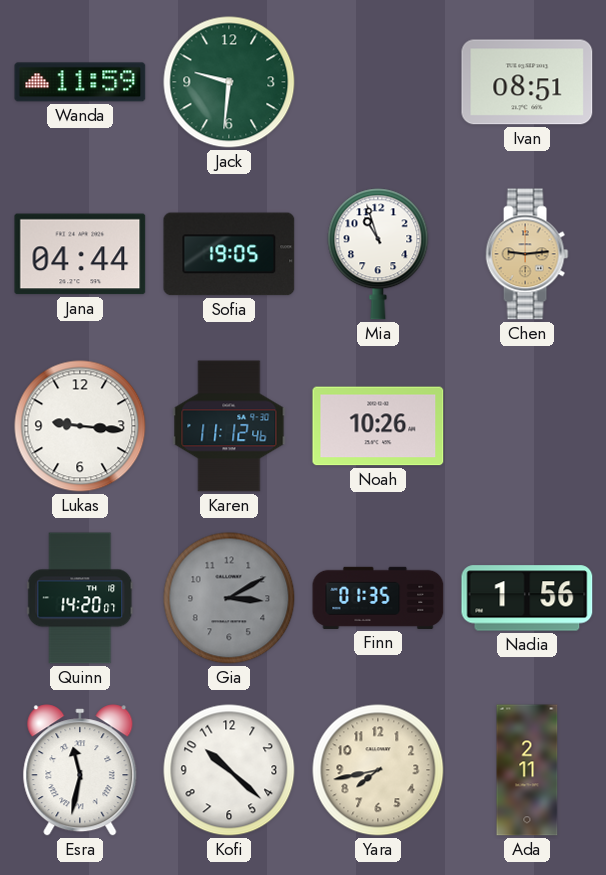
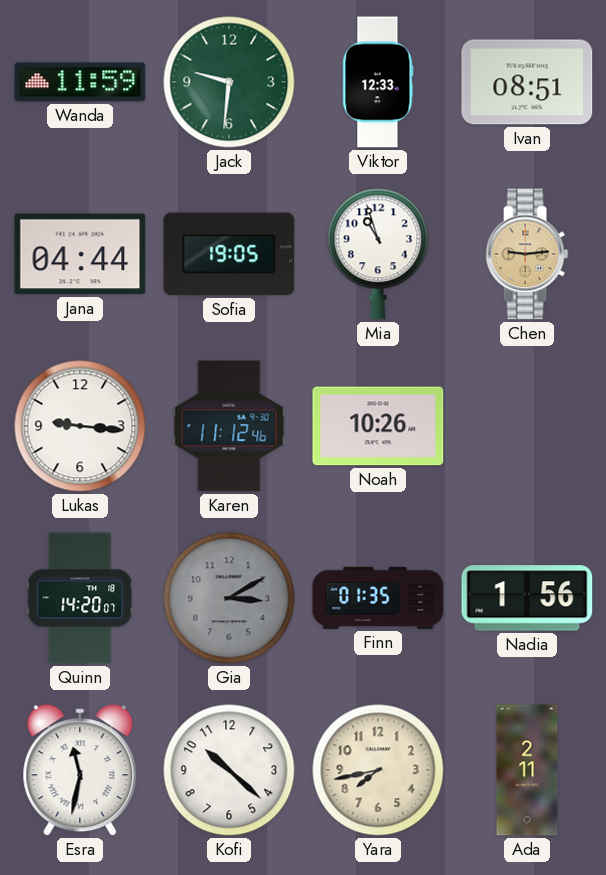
Viktor: none -> 12:33
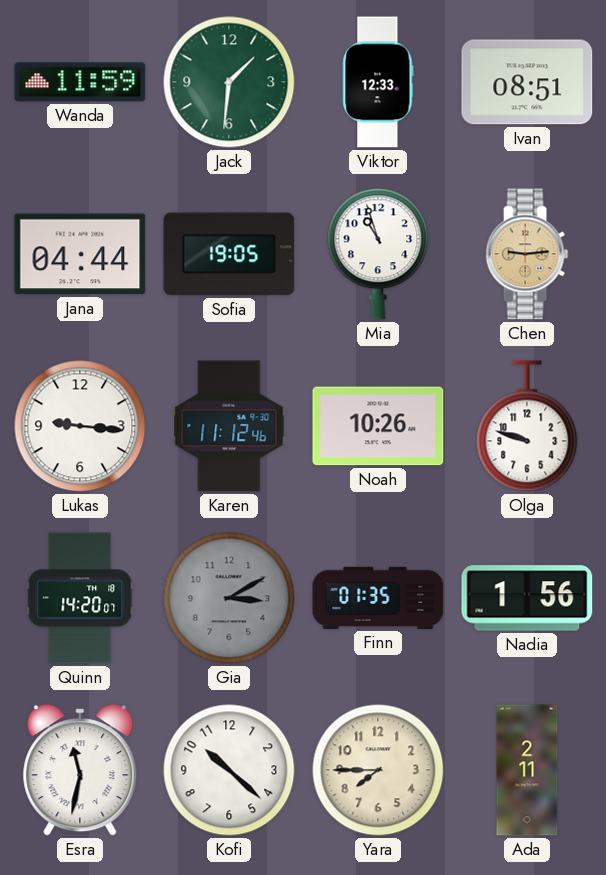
Jack: 9:31 -> 1:31
Olga: none -> 9:48
Yara: 7:43 -> 7:45
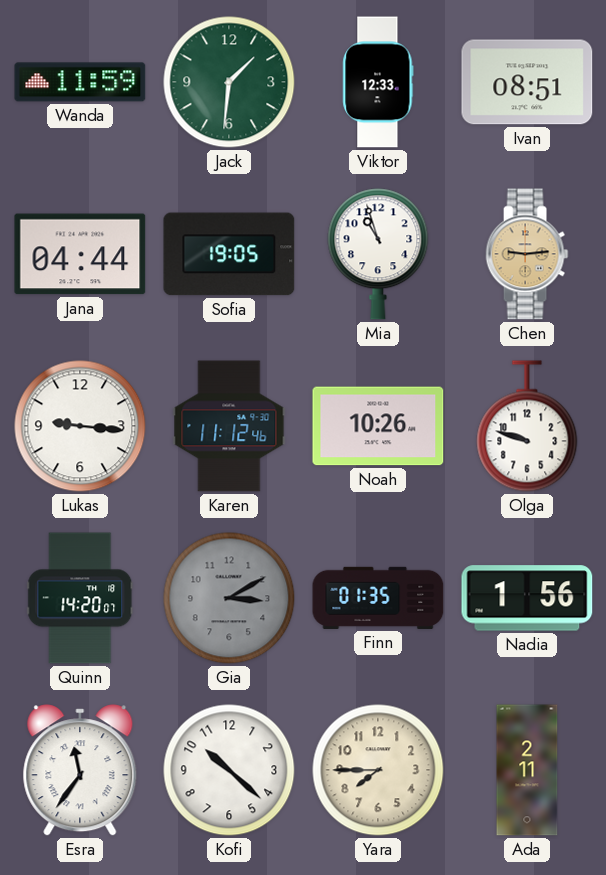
Esra: 11:32 -> 11:36
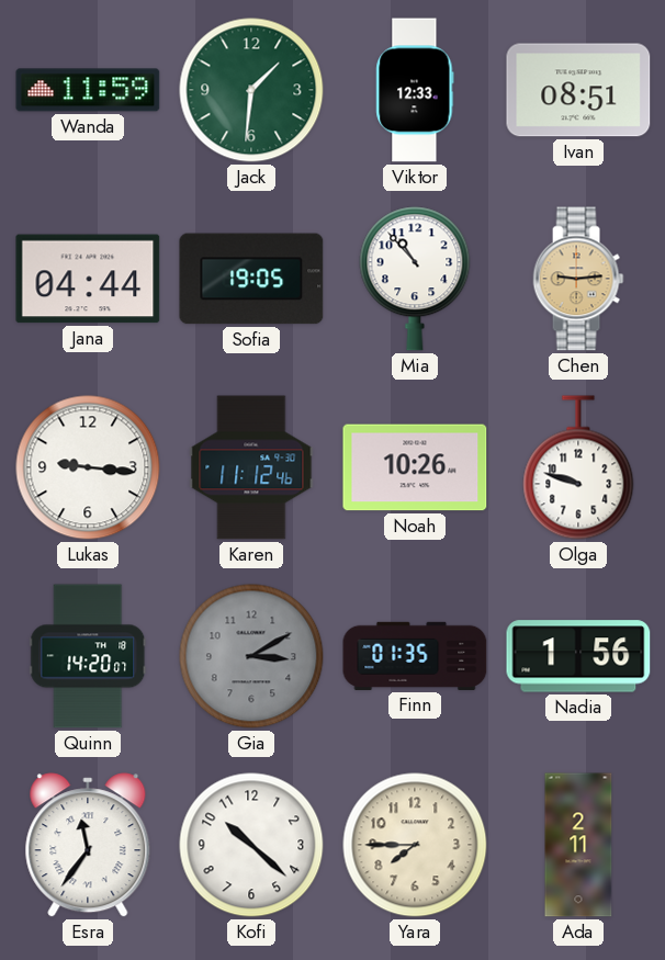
Mia: 10:57 -> 10:53
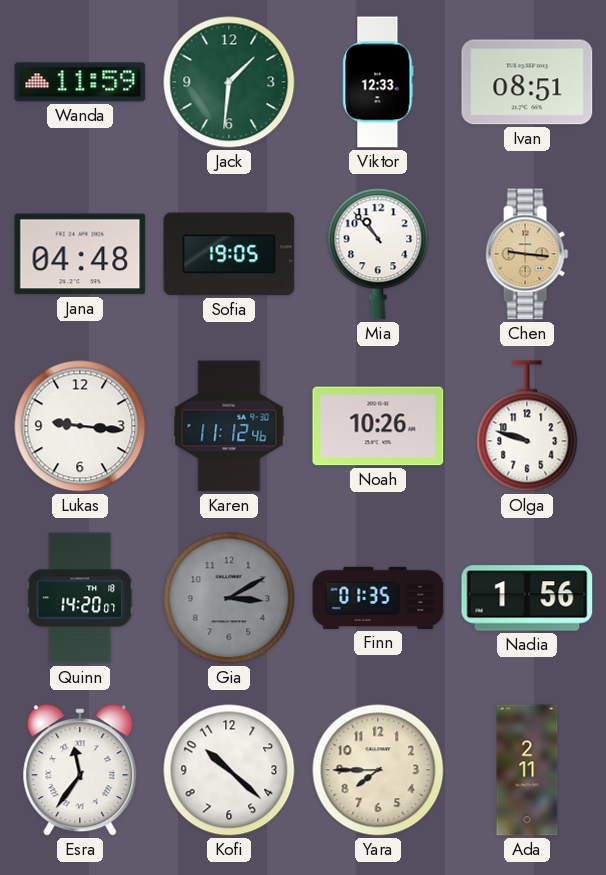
Jana: 04:44 -> 04:48
Chen: 9:14 -> 9:16
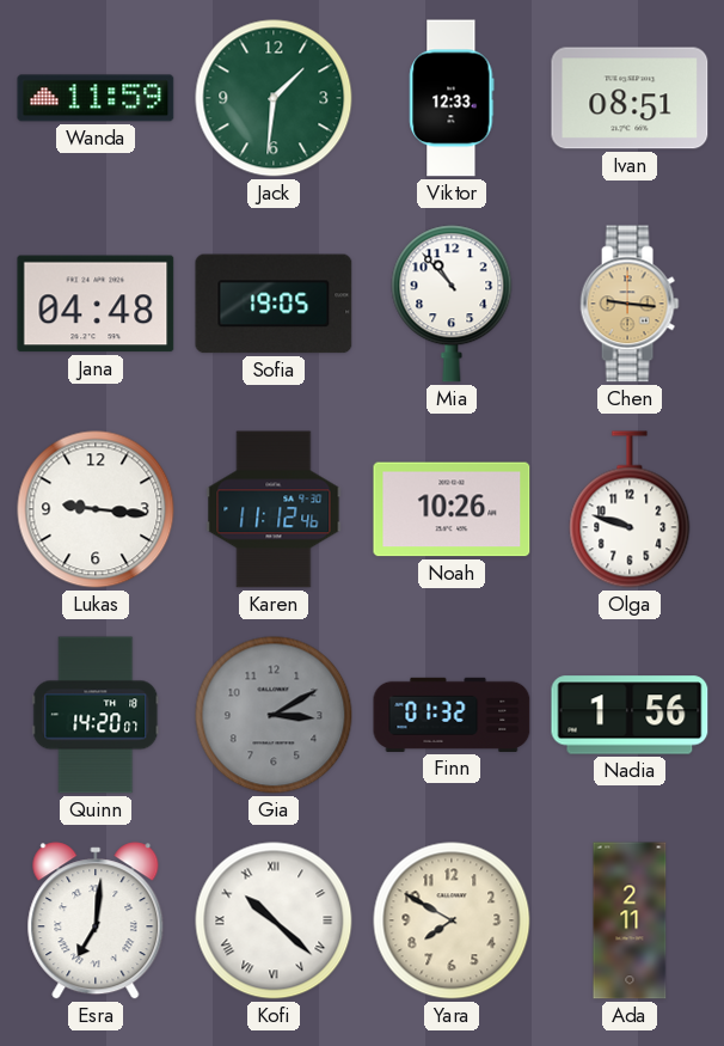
Finn: 01:35 -> 01:32
Esra: 11:36 -> 7:01
Kofi numerals: Arabic -> Roman
Yara: 7:45 -> 7:50
